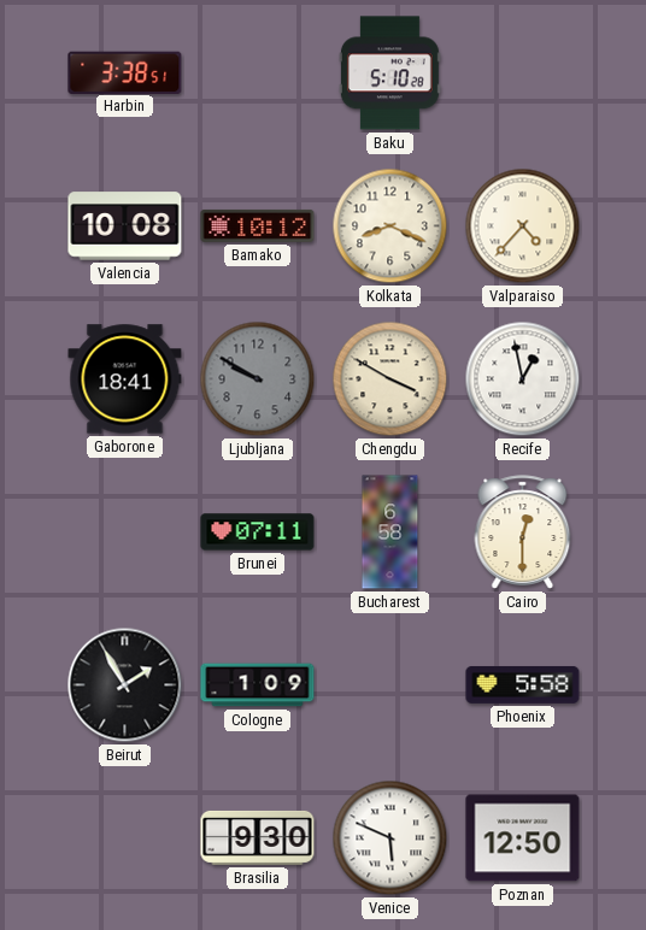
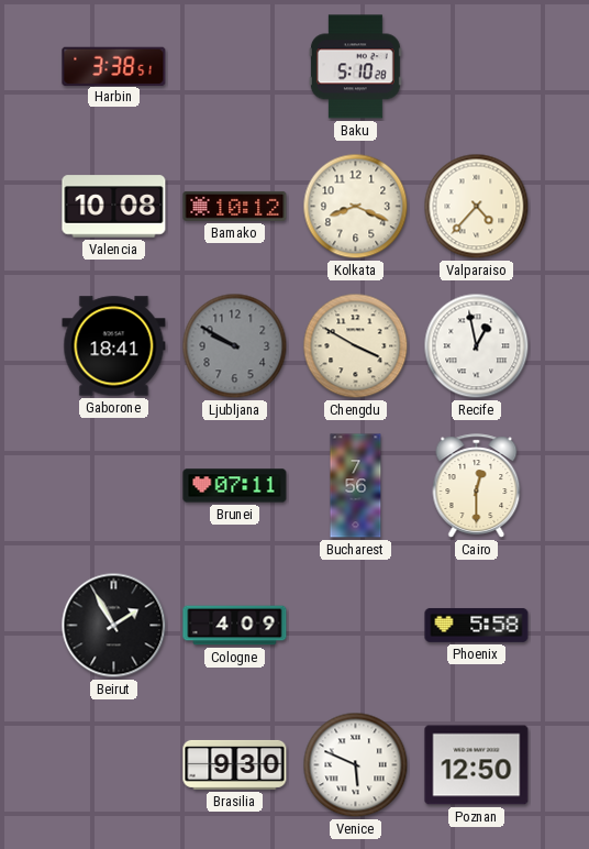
Bucharest: 6:58 -> 7:56
Cologne: 1:09 -> 4:09
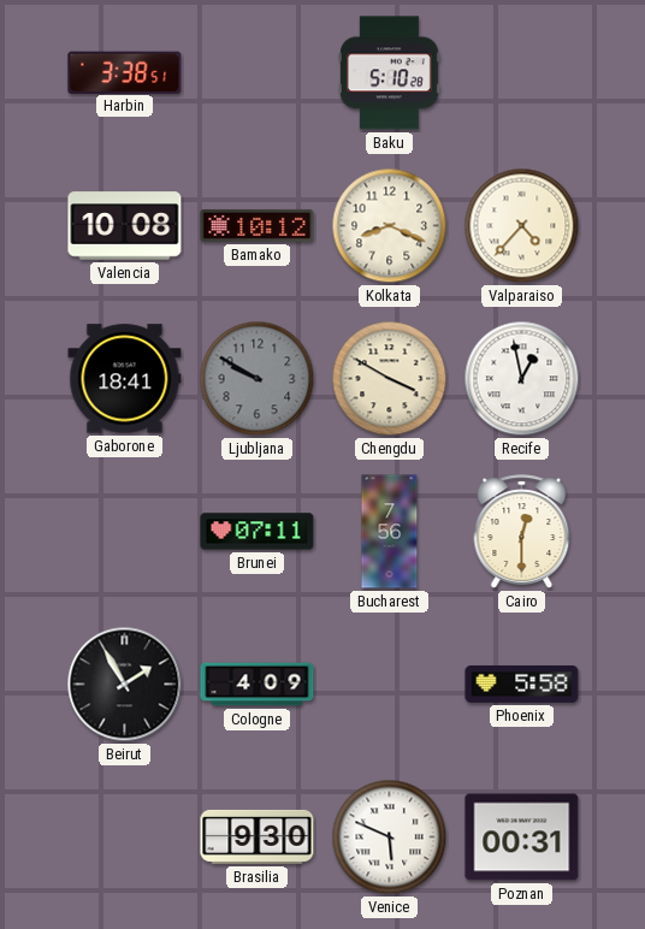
Poznan: 12:50 -> 00:31
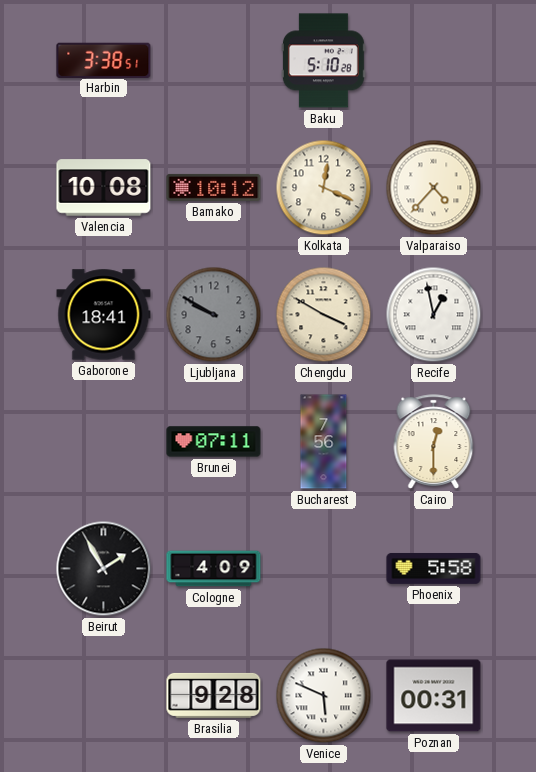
Kolkata: 8:19 -> 12:19
Brasilia: 9:30 -> 9:28
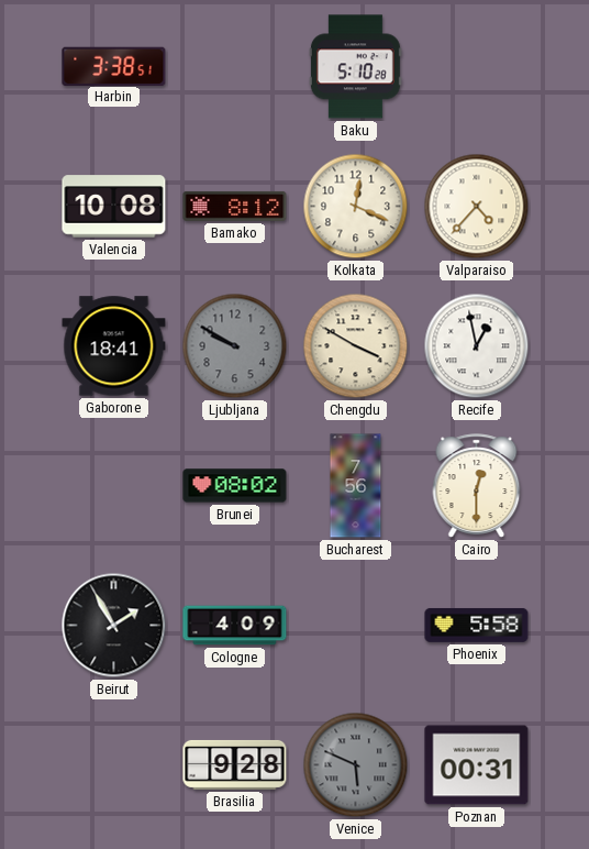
Bamako: 10:12 -> 8:12
Brunei: 07:11 -> 08:02
Venice dial: white -> grey
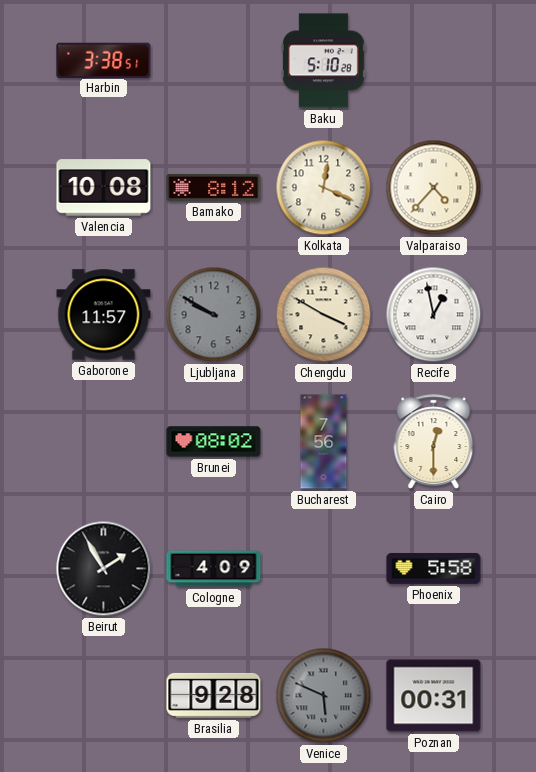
Gaborone: 18:41 -> 11:57
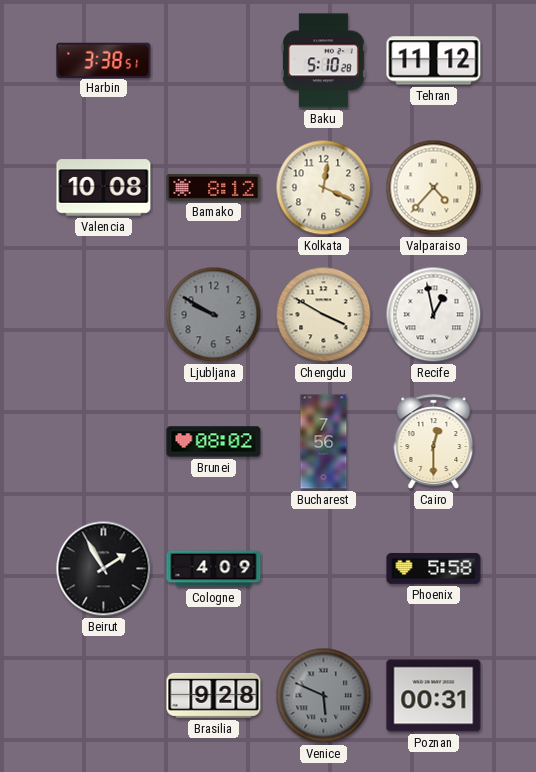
Tehran: none -> 11:12
Gaborone: 11:57 -> none
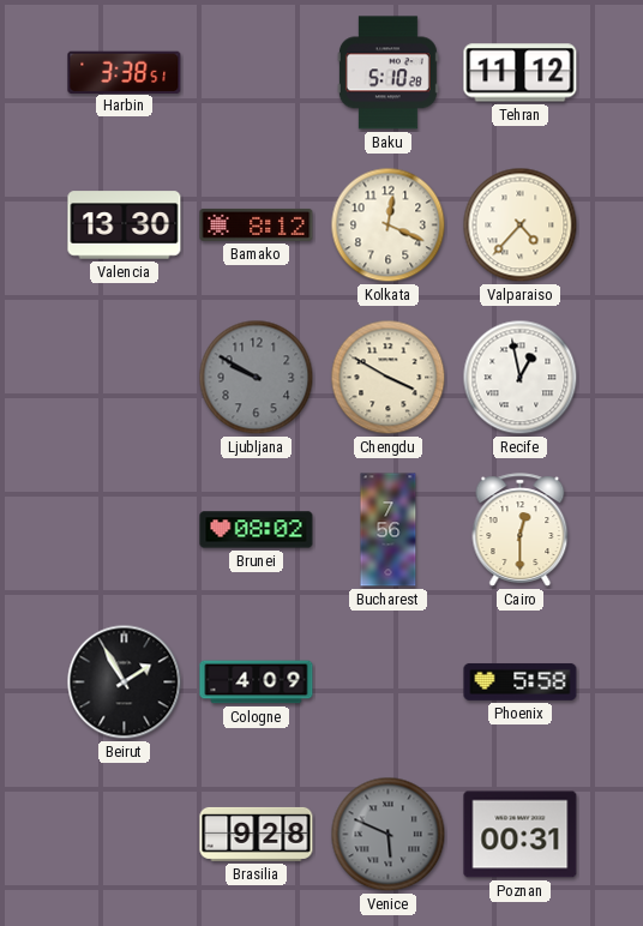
Valencia: 10:08 -> 13:30
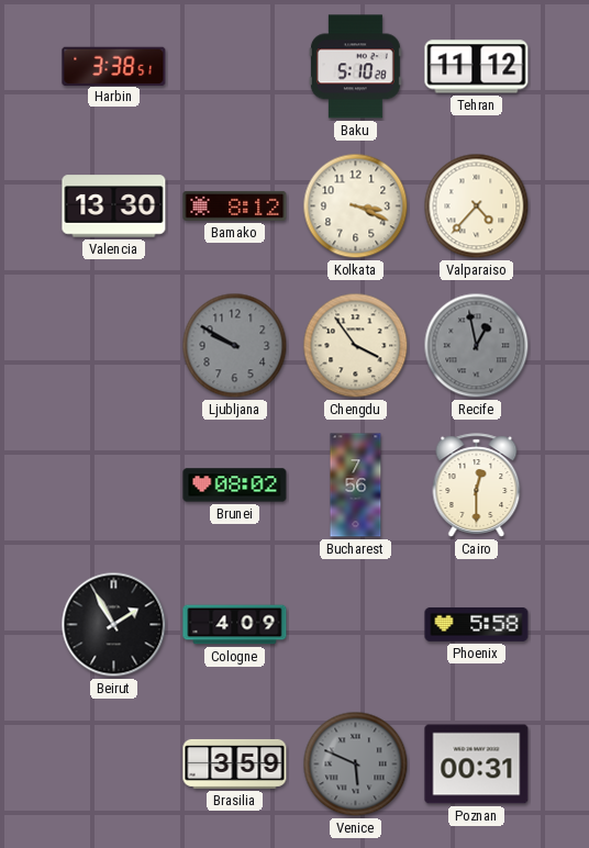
Kolkata: 12:19 -> 3:19
Chengdu: 3:50 -> 3:54
Recife dial: white -> grey
Brasilia: 9:28 -> 3:59
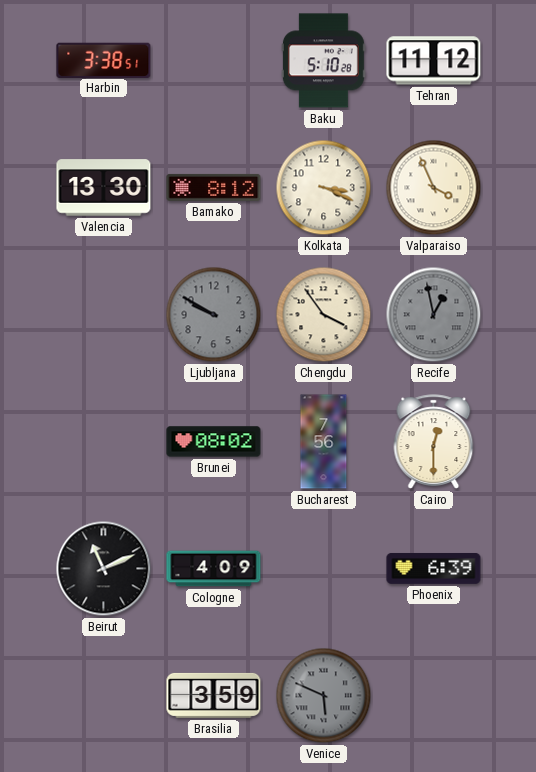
Valparaiso: 4:37 -> 3:56
Beirut: 1:55 -> 11:11
Phoenix: 5:58 -> 6:39
Poznan: 00:31 -> none
